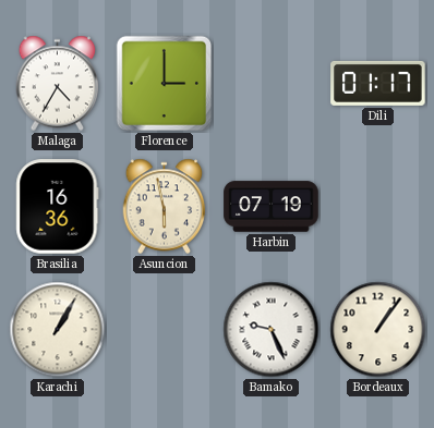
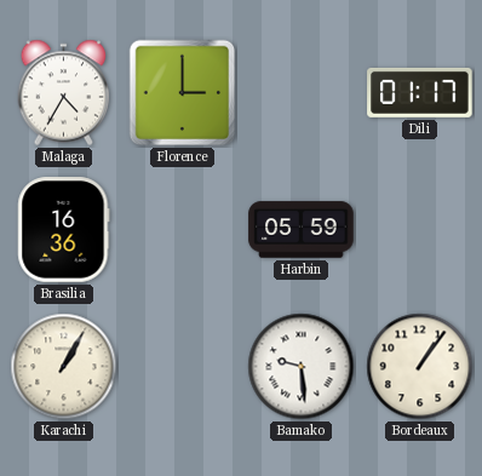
Asuncion: 5:58 -> none
Harbin: 07:19 -> 05:59
Bamako: 9:26 -> 9:29
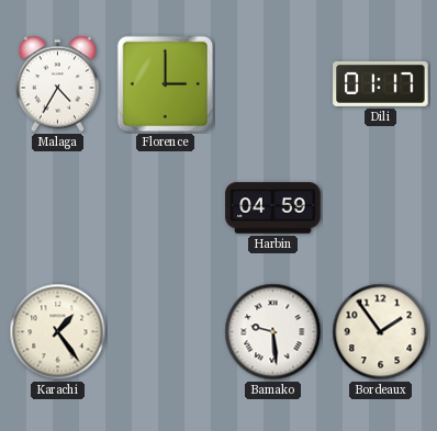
Brasilia: 16:36 -> none
Harbin: 05:59 -> 04:59
Karachi: 1:05 -> 1:24
Bordeaux: 1:06 -> 1:54
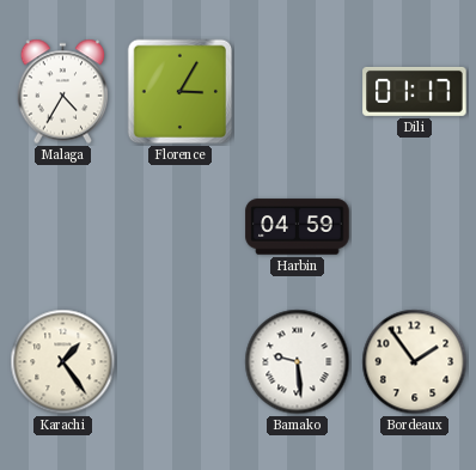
Florence: 3:00 -> 3:05
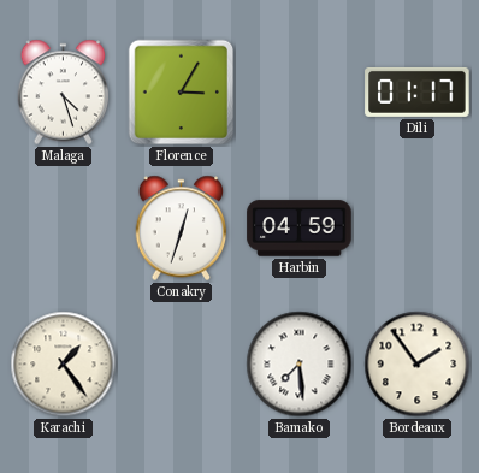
Malaga: 4:35 -> 4:27
Conakry: none -> 12:33
Bamako: 9:29 -> 7:29
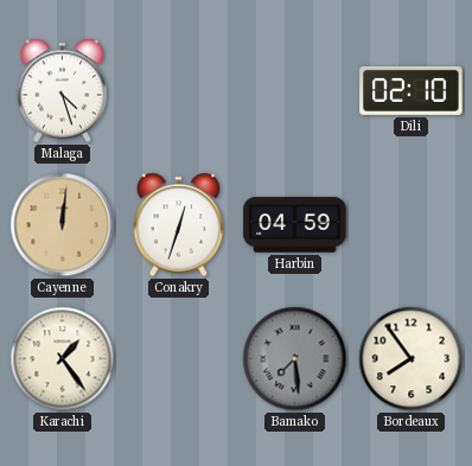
Florence: 3:05 -> none
Dili: 01:17 -> 02:10
Cayenne: none -> 12:01
Bamako dial: white -> grey
Bordeaux: 1:54 -> 7:54
